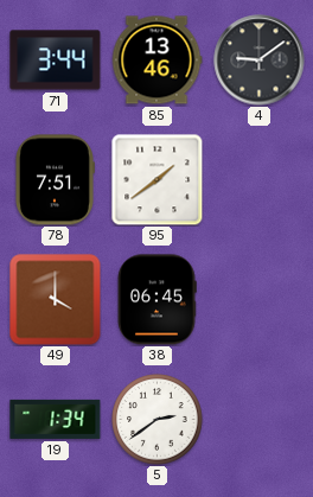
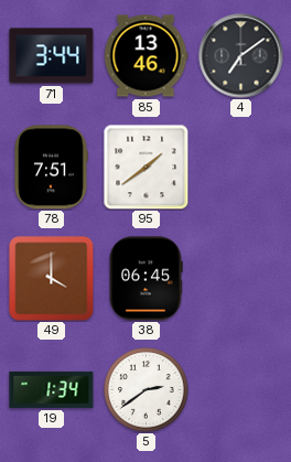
4: 9:09 -> 7:09
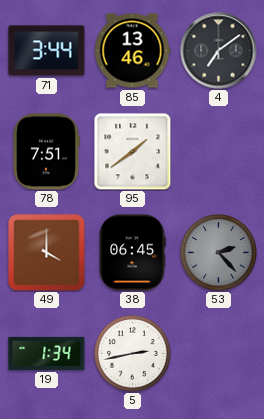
53: none -> 2:23
5: 2:39 -> 2:43
